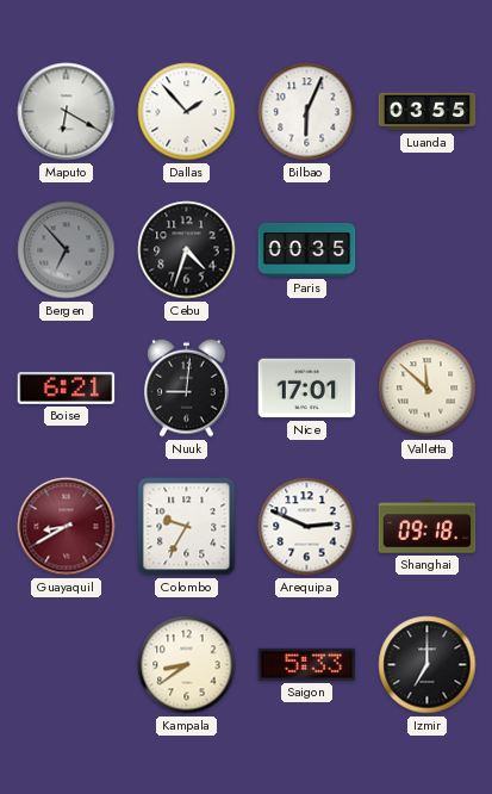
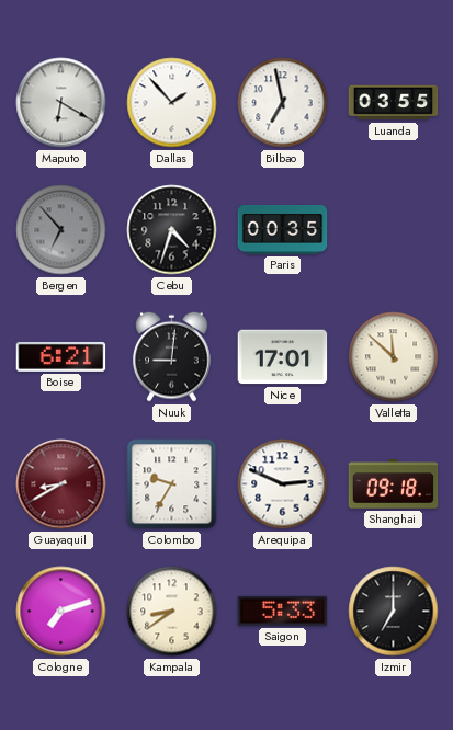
Bilbao: 6:04 -> 6:58
Cologne: none -> 7:12
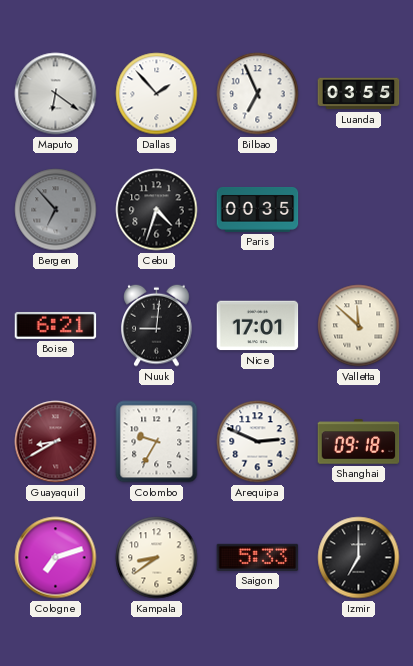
Maputo: 6:20 -> 6:21
Bilbao: 6:58 -> 6:56
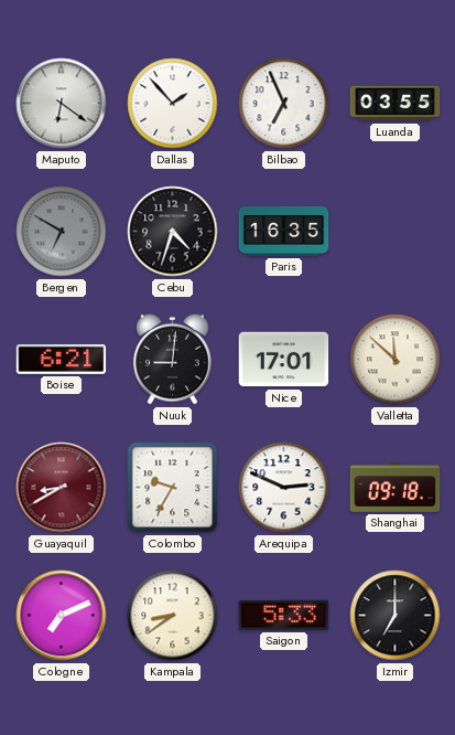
Bergen: 6:53 -> 6:50
Paris: 00:35 -> 16:35
Cologne: 7:12 -> 7:11
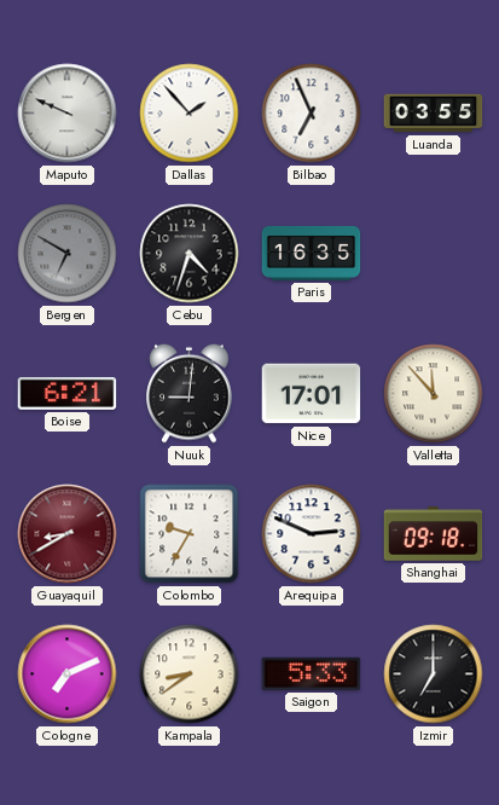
Maputo: 6:21 -> 9:49
Valletta: 11:52 -> 11:53
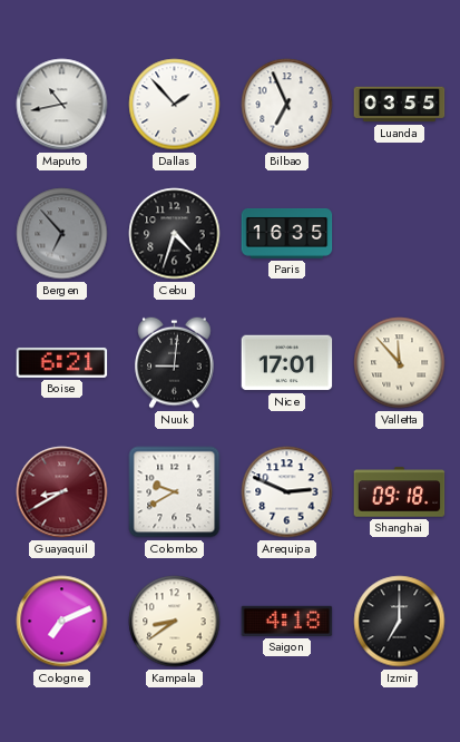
Maputo: 9:49 -> 10:43
Bergen: 6:50 -> 6:53
Colombo: 9:35 -> 9:40
Saigon: 5:33 -> 4:18
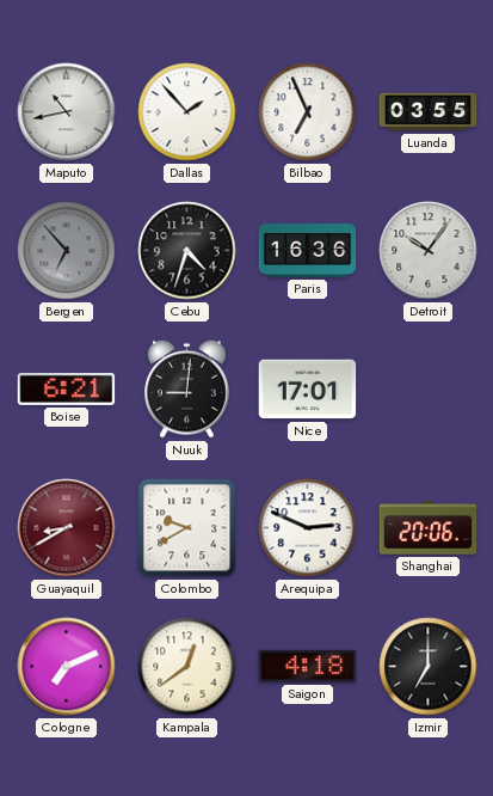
Paris: 16:35 -> 16:36
Detroit: none -> 10:06
Valletta: 11:53 -> none
Shanghai: 09:18 -> 20:06
Kampala: 8:39 -> 12:39
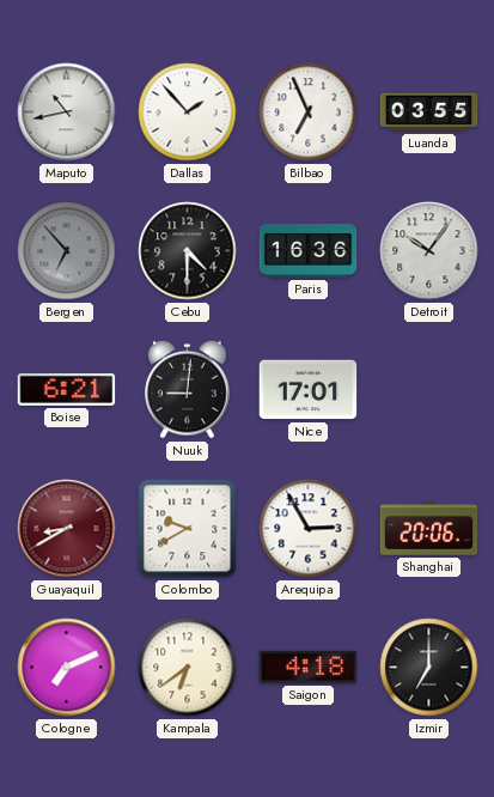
Cebu: 4:33 -> 4:30
Arequipa: 2:49 -> 2:55
Kampala: 12:39 -> 6:39
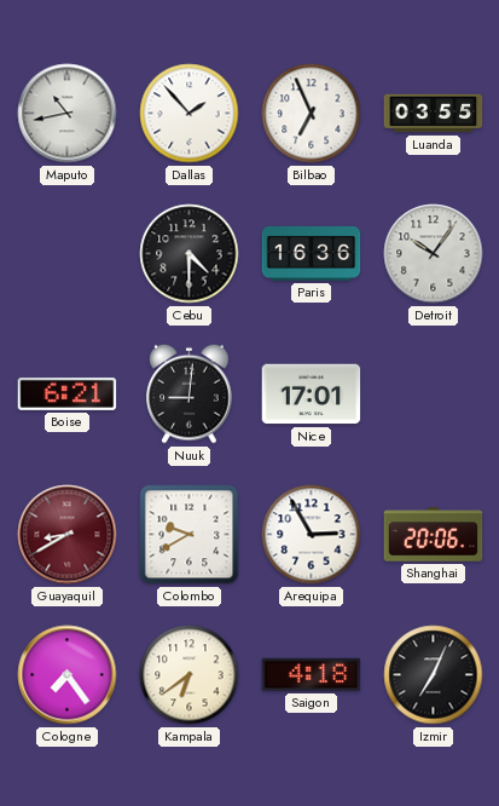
Bergen: 6:53 -> none
Cologne: 7:11 -> 7:24
Izmir: 7:00 -> 7:04
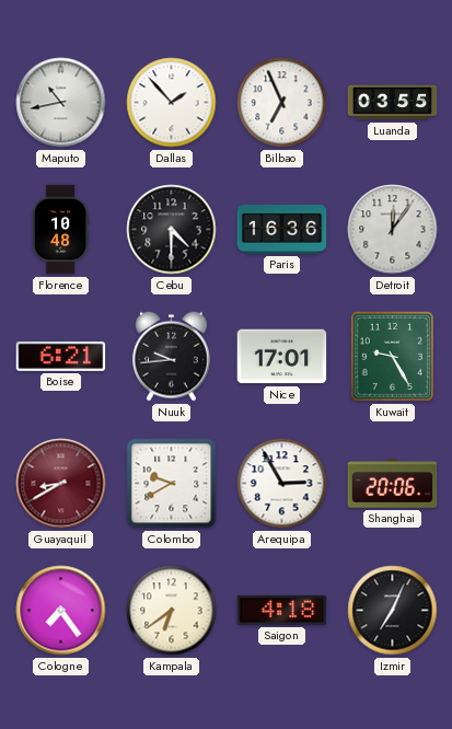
Florence: none -> 10:48
Detroit: 10:06 -> 12:06
Nuuk: 9:01 -> 9:44
Kuwait: none -> 9:25
